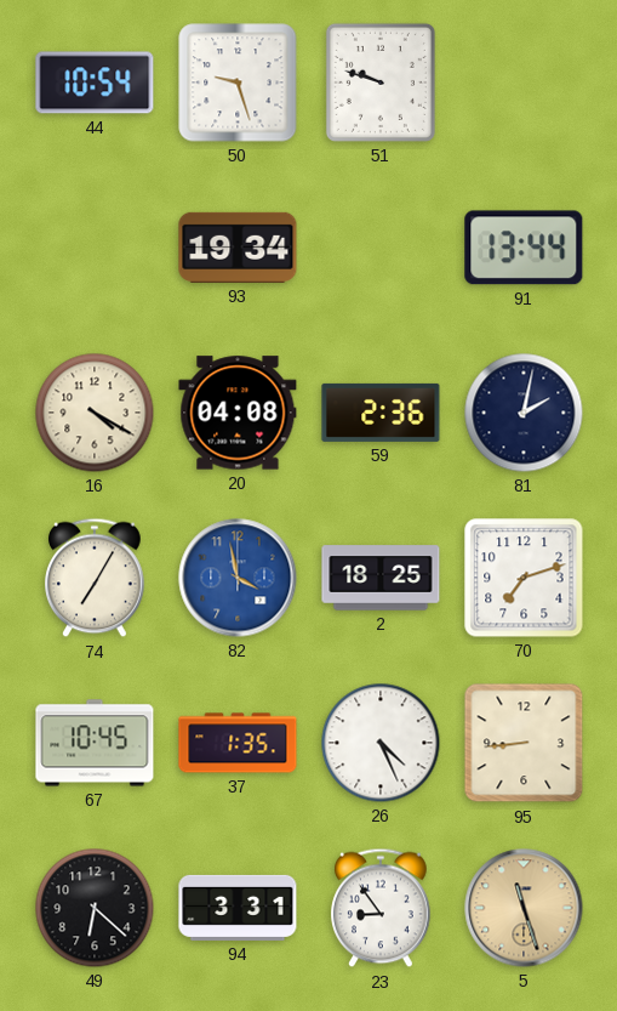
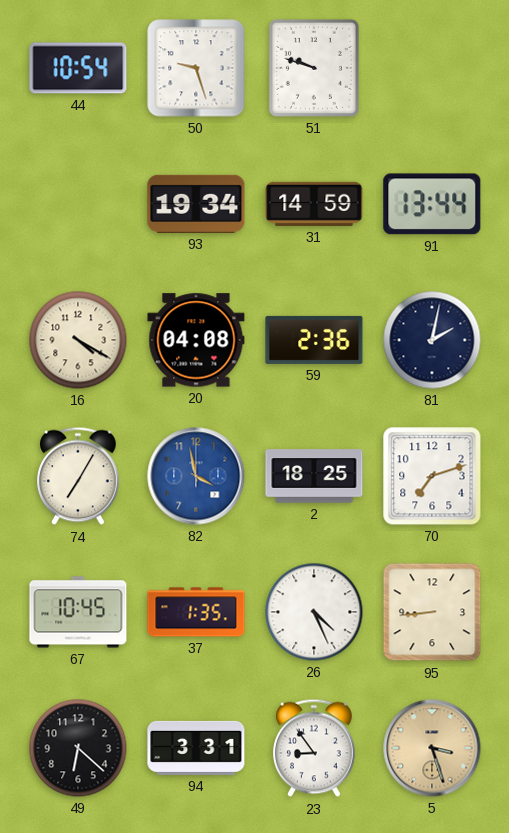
31: none -> 14:59
5: 11:27 -> 3:27
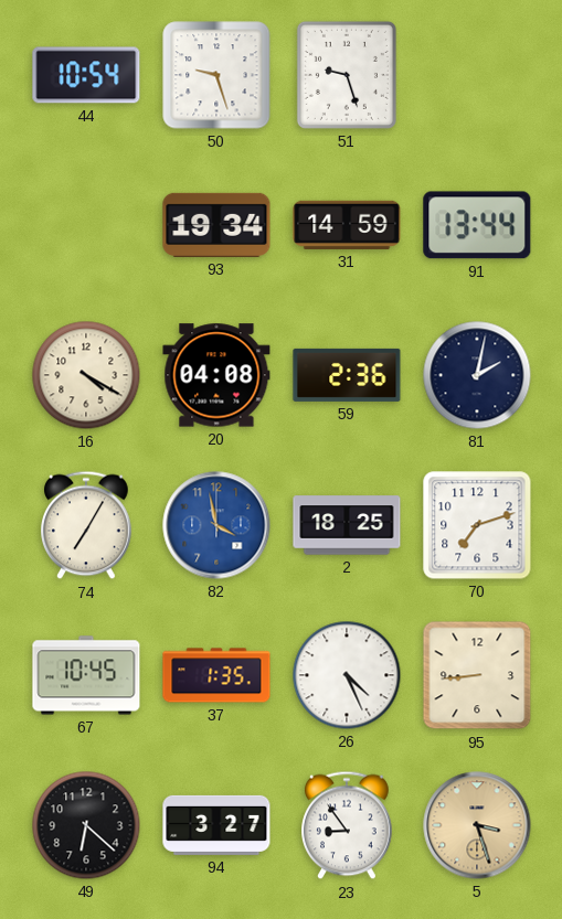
51: 9:48 -> 9:27
94: 3:31 -> 3:27
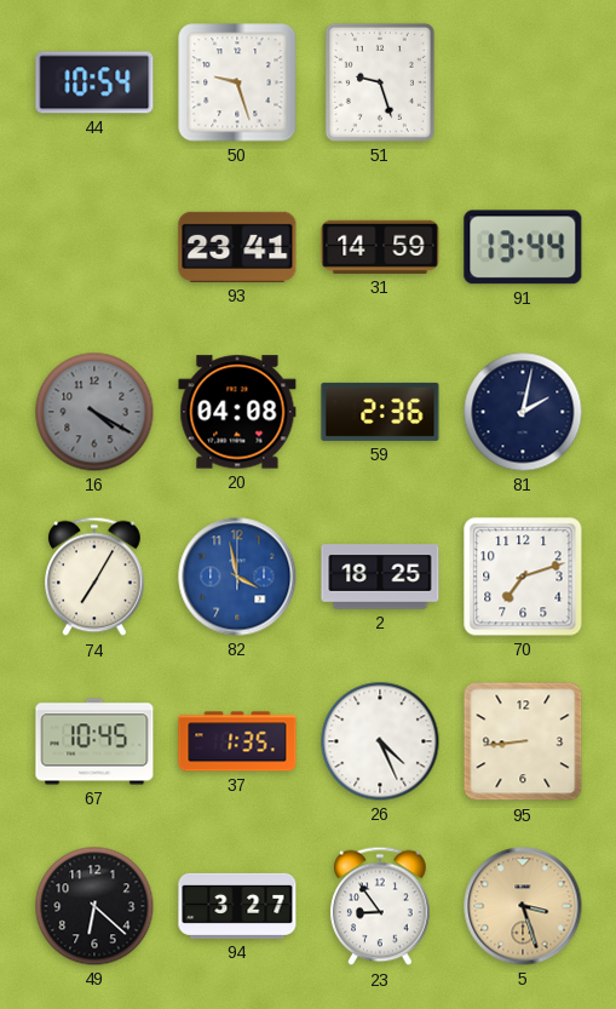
93: 19:34 -> 23:41
16 dial: cream -> grey
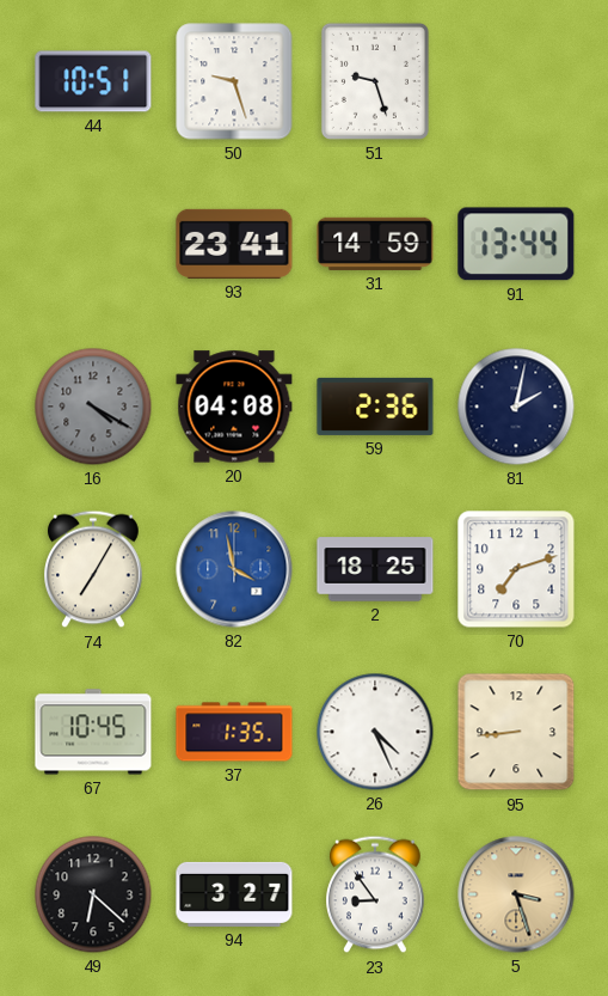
44: 10:54 -> 10:51
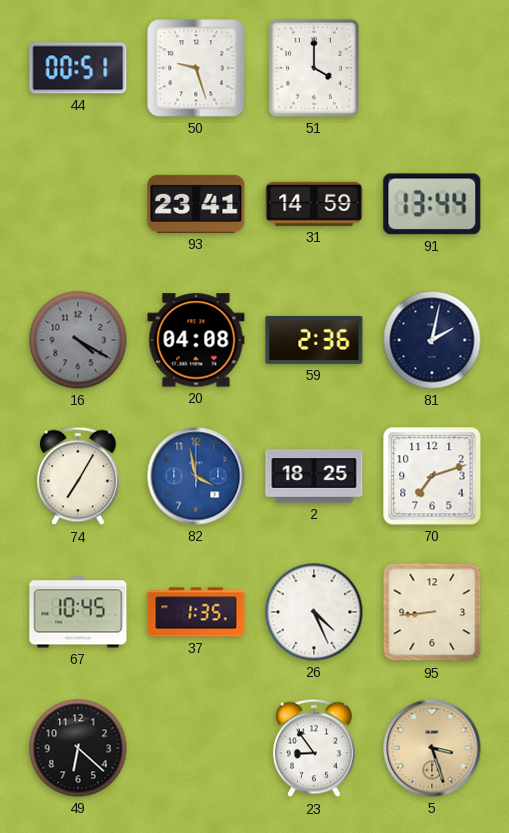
44: 10:51 -> 00:51
51: 9:27 -> 4:00
94: 3:27 -> none
